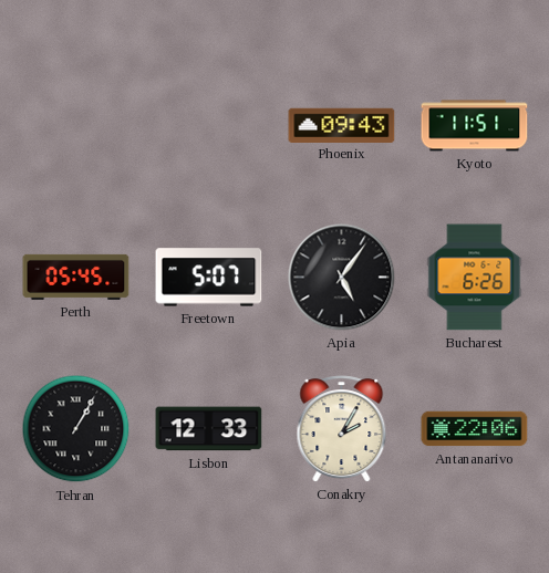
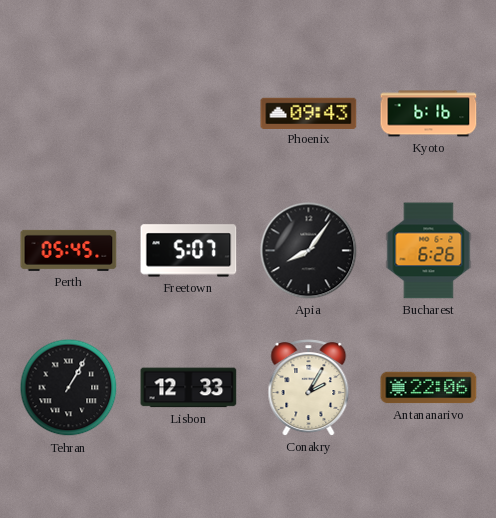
Kyoto: 11:51 -> 6:16
Apia: 5:06 -> 8:06
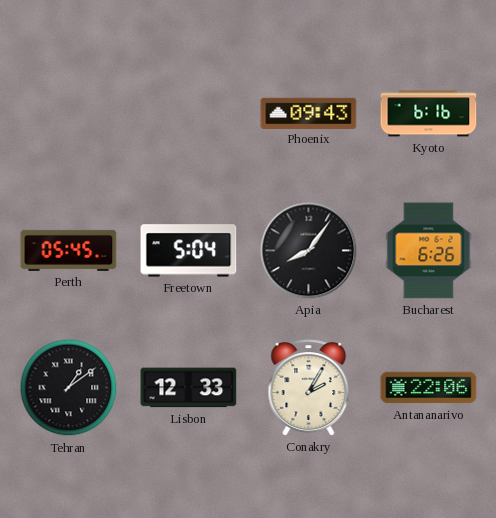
Freetown: 5:07 -> 5:04
Tehran: 1:05 -> 1:09
